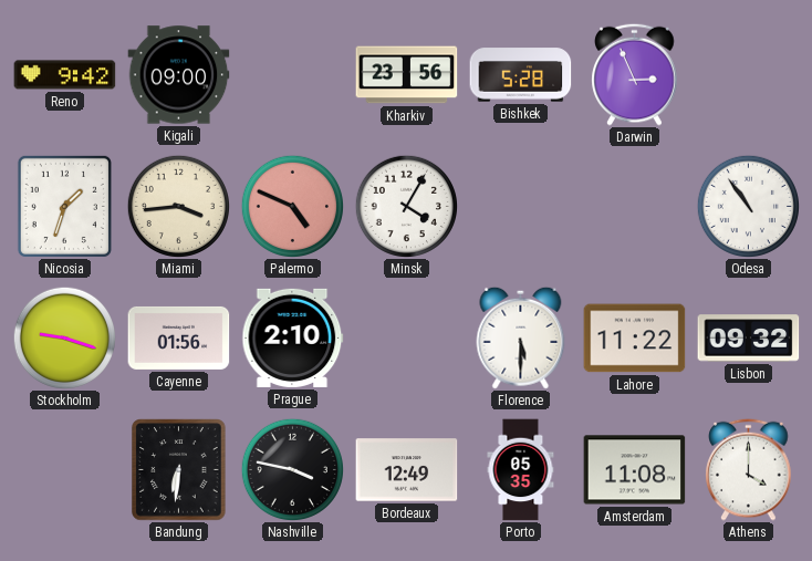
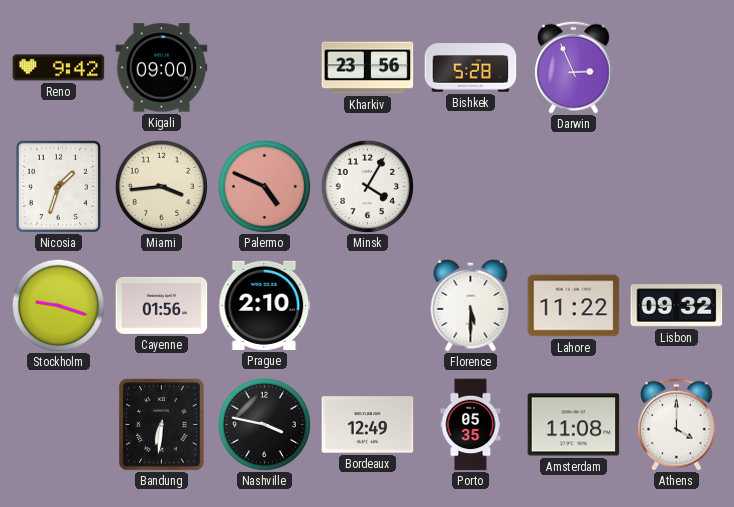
Odesa: 10:54 -> none
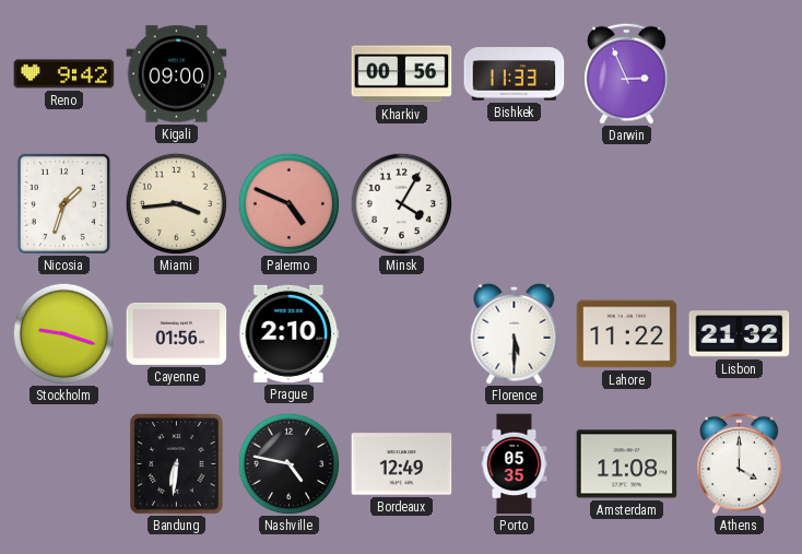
Kharkiv: 23:56 -> 00:56
Bishkek: 5:28 -> 11:33
Lisbon: 09:32 -> 21:32
Nashville: 3:47 -> 4:47
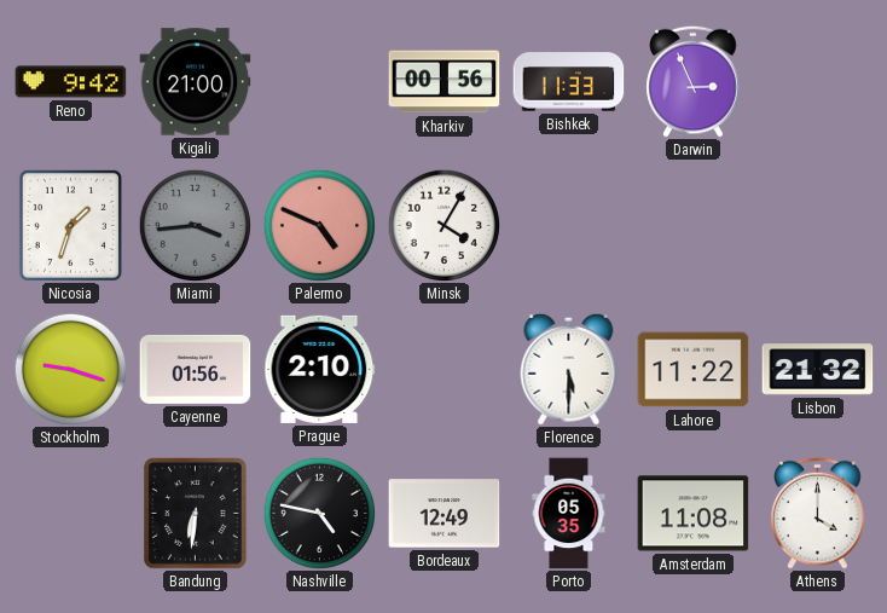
Kigali: 09:00 -> 21:00
Miami dial: cream -> grey
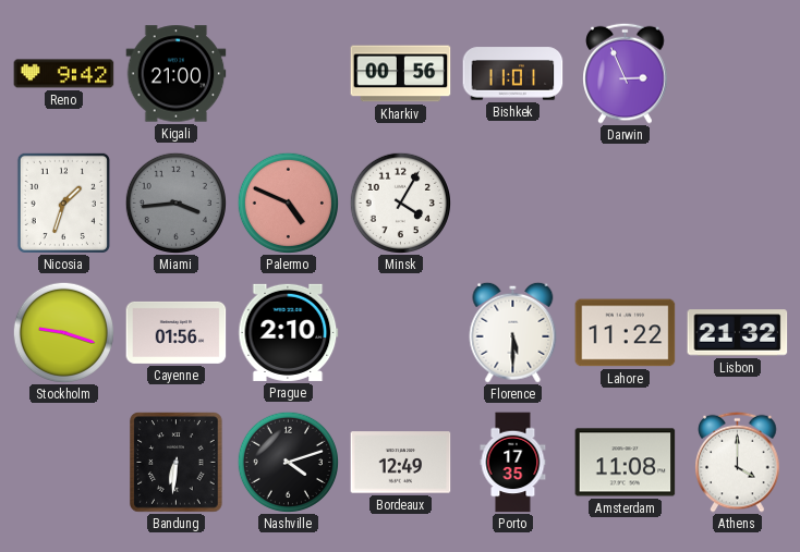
Bishkek: 11:33 -> 11:01
Nashville: 4:47 -> 4:12
Porto: 05:35 -> 17:35
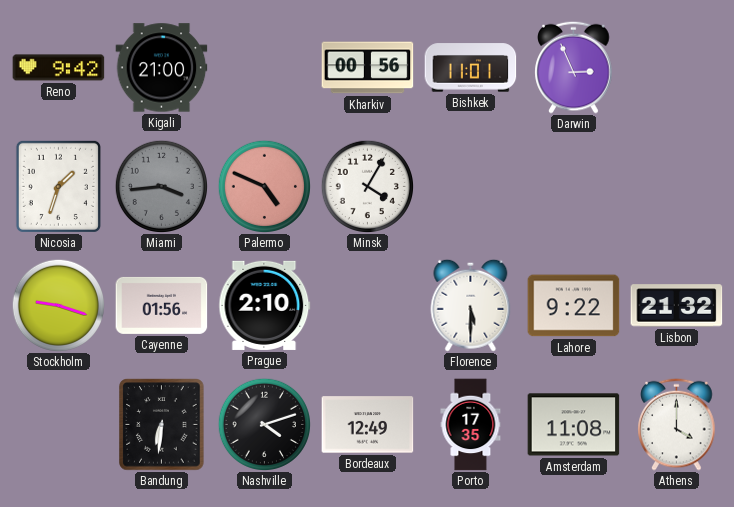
Lahore: 11:22 -> 9:22
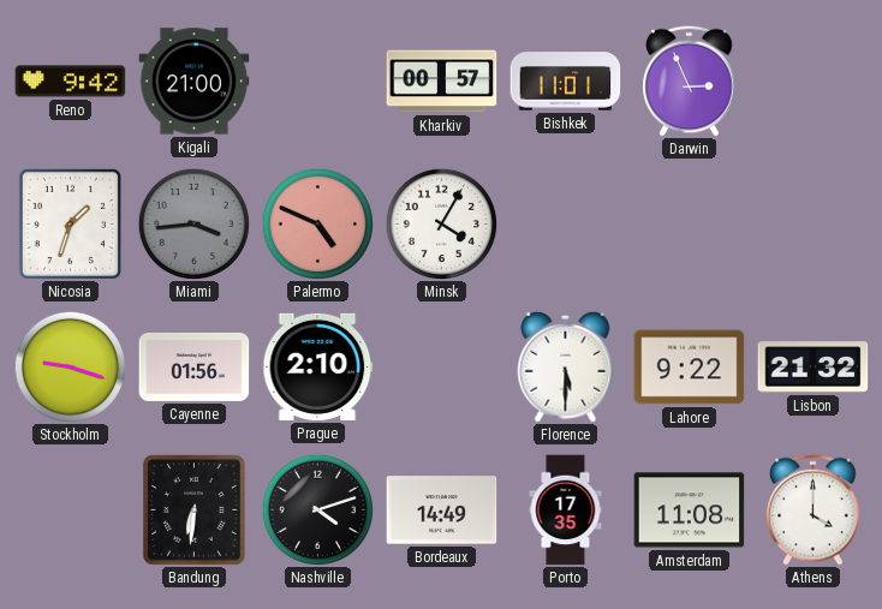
Kharkiv: 00:56 -> 00:57
Bordeaux: 12:49 -> 14:49
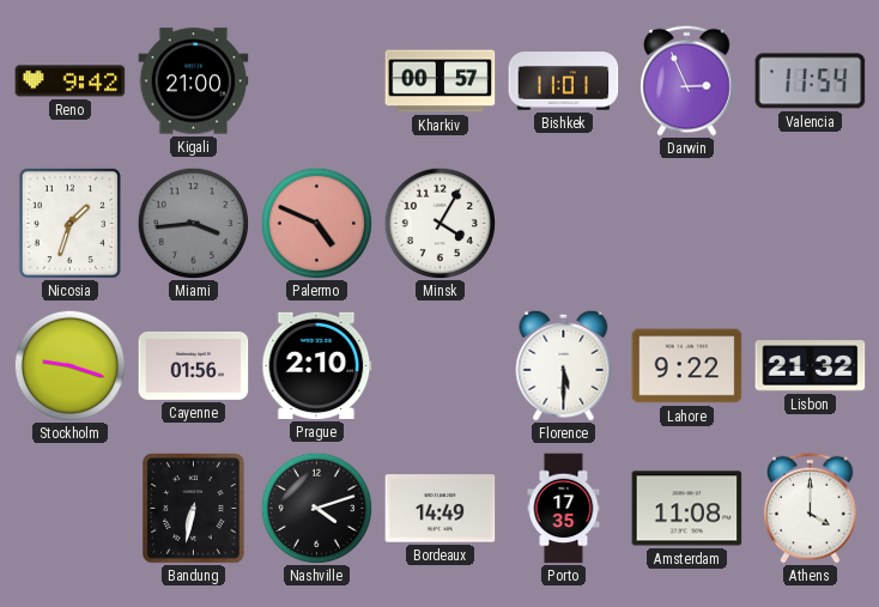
Valencia: none -> 11:54
Bandung: 6:31 -> 6:32
